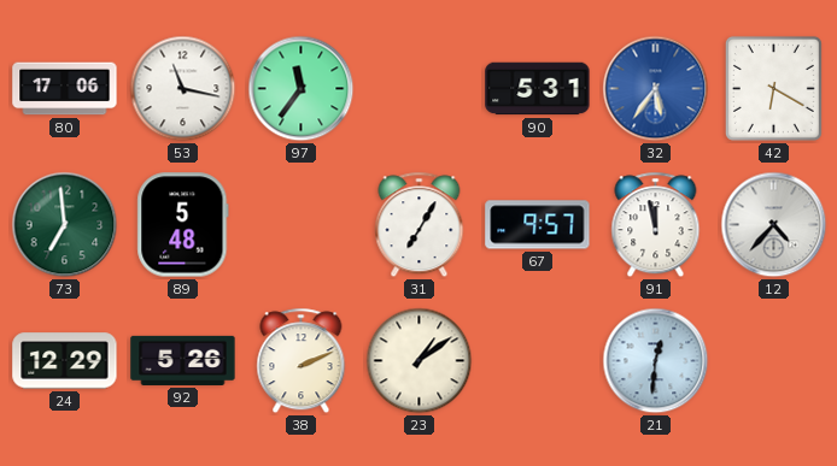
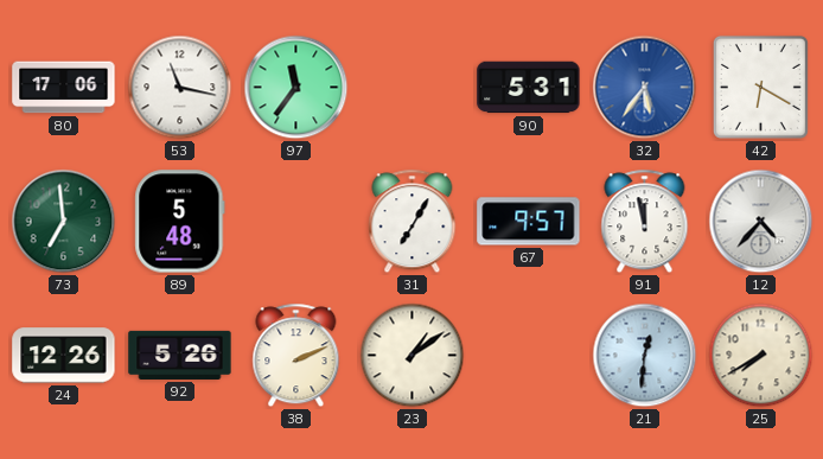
24: 12:29 -> 12:26
25: none -> 7:40
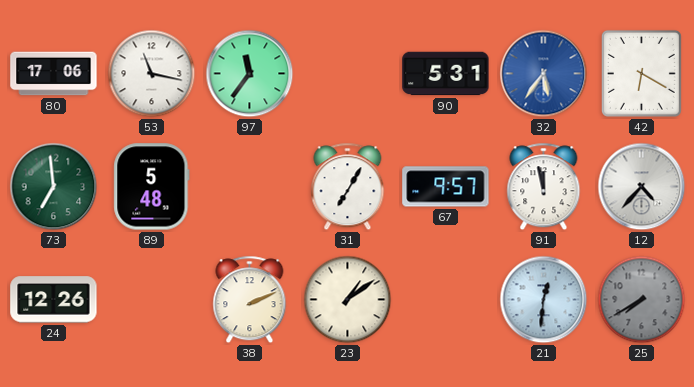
92: 5:26 -> none
25 dial: cream -> grey
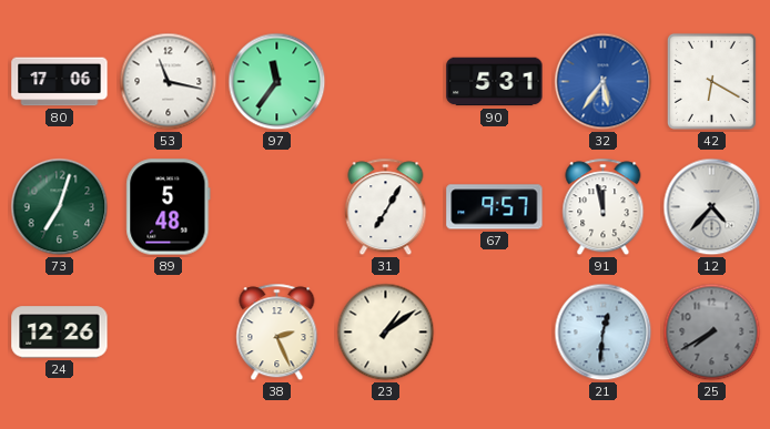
73: 6:59 -> 7:03
38: 2:11 -> 2:26
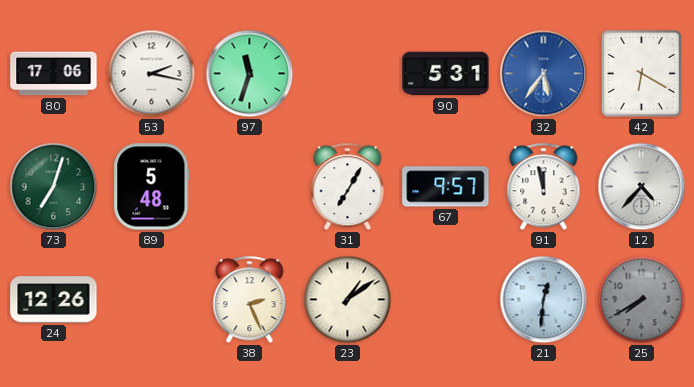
53: 11:17 -> 2:17
97: 11:36 -> 11:33
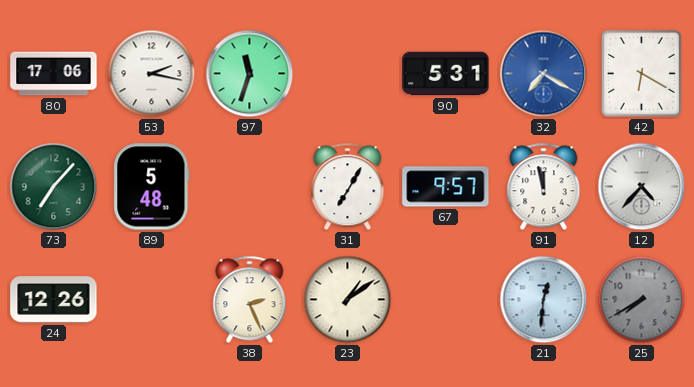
32: 5:36 -> 7:20
73: 7:03 -> 7:07
